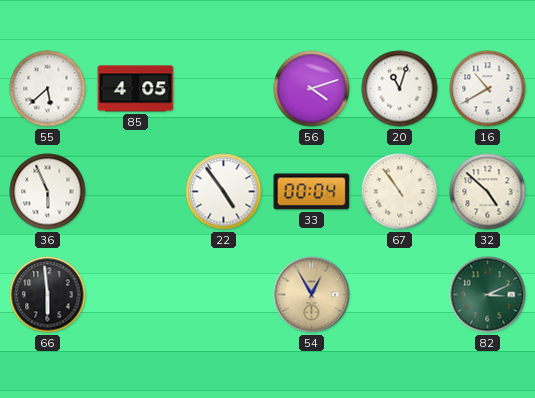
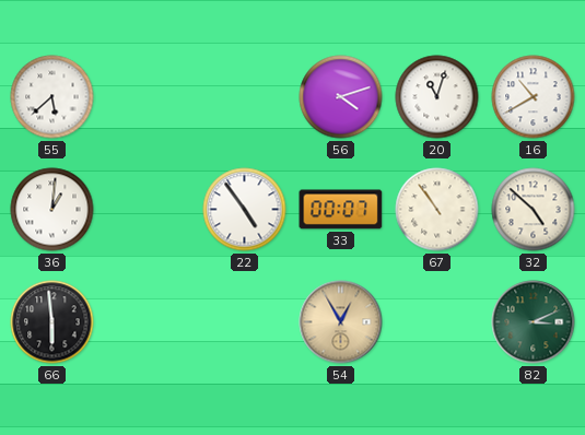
85: 4:05 -> none
36: 5:56 -> 1:01
33: 00:04 -> 00:07
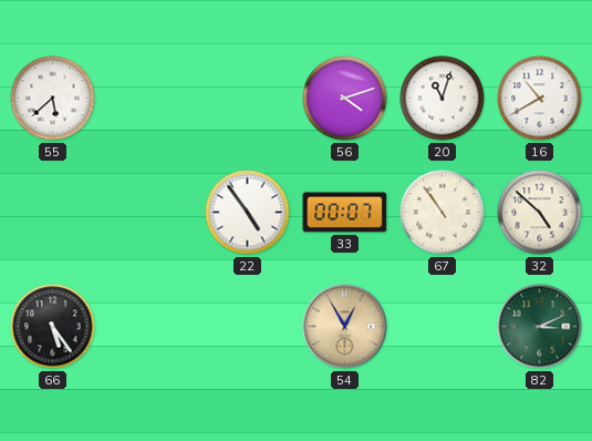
36: 1:01 -> none
66: 5:59 -> 5:24
